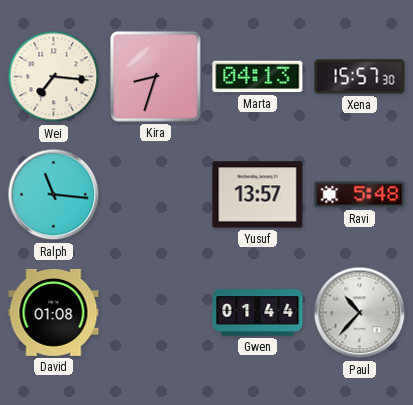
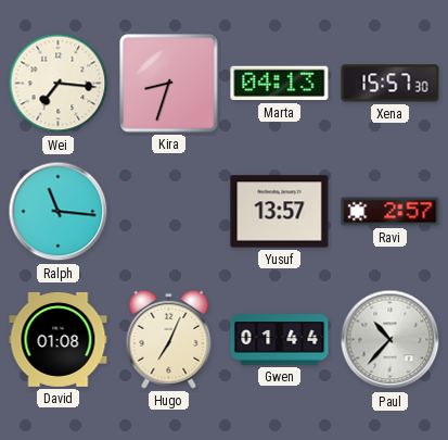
Ravi: 5:48 -> 2:57
Hugo: none -> 7:04
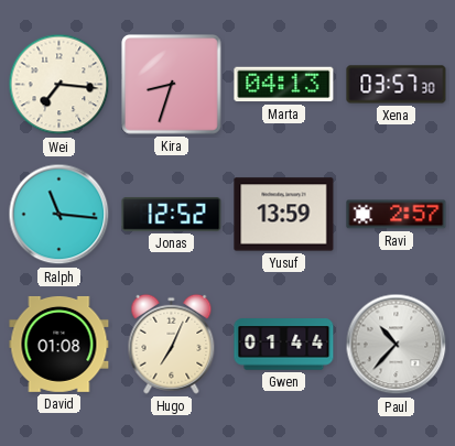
Xena: 15:57 -> 03:57
Jonas: none -> 12:52
Yusuf: 13:57 -> 13:59
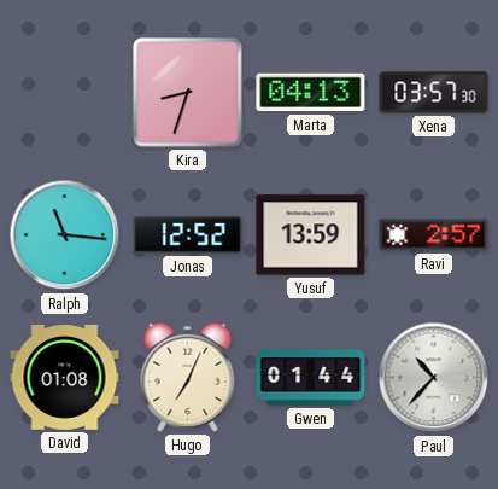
Wei: 7:16 -> none
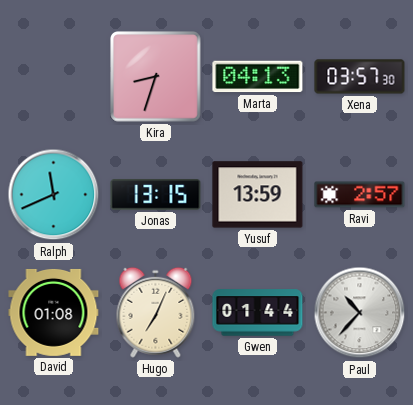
Ralph: 11:16 -> 11:41
Jonas: 12:52 -> 13:15
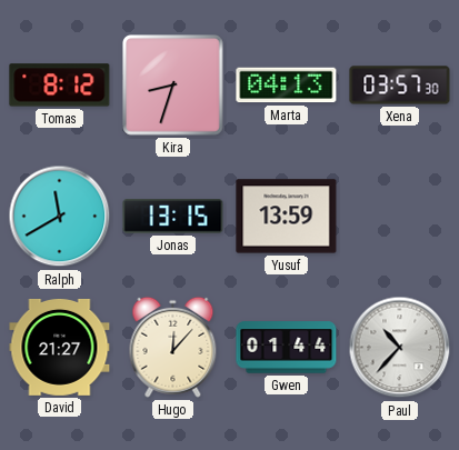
Tomas: none -> 8:12
Ralph: 11:41 -> 11:40
Ravi: 2:57 -> none
David: 01:08 -> 21:27
Hugo: 7:04 -> 12:07
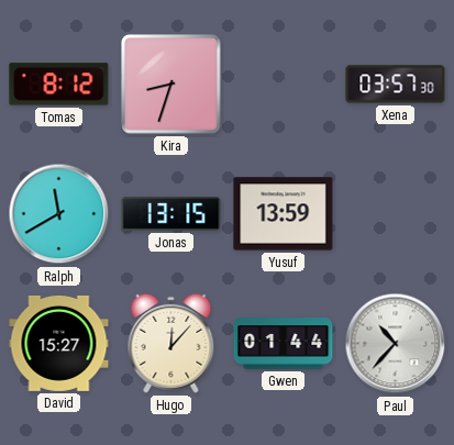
Marta: 04:13 -> none
David: 21:27 -> 15:27
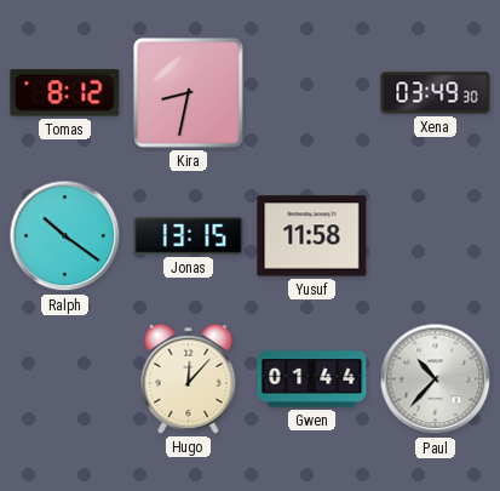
Kira: 8:33 -> 8:32
Xena: 03:57 -> 03:49
Ralph: 11:40 -> 10:21
Yusuf: 13:59 -> 11:58
David: 15:27 -> none
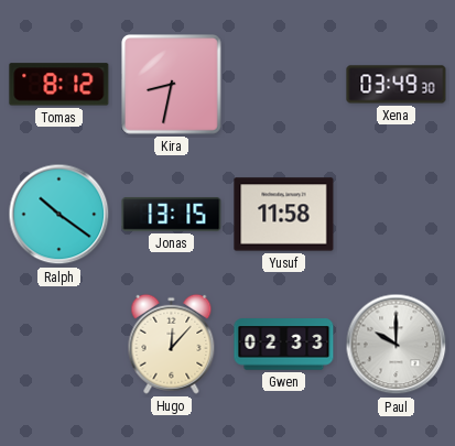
Gwen: 01:44 -> 02:33
Paul: 10:37 -> 10:00
